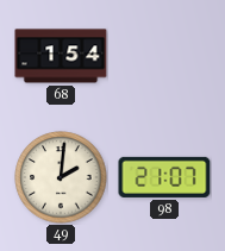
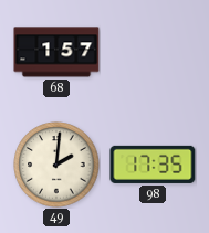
68: 1:54 -> 1:57
98: 21:07 -> 17:35
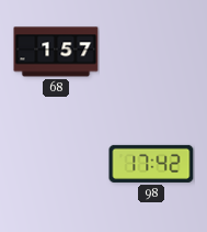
49: 2:01 -> none
98: 17:35 -> 17:42
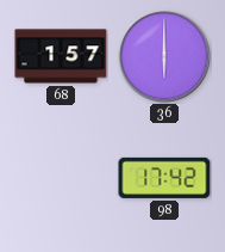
36: none -> 6:00
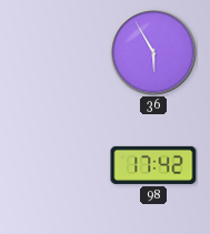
68: 1:57 -> none
36: 6:00 -> 5:55
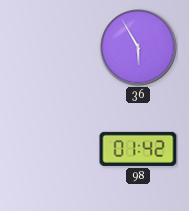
98: 17:42 -> 01:42
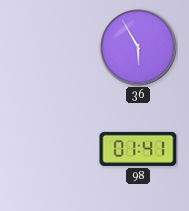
98: 01:42 -> 01:41
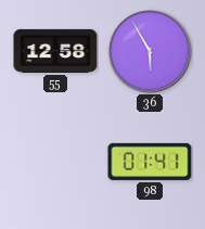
55: none -> 12:58
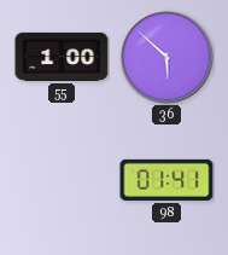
55: 12:58 -> 1:00
36: 5:55 -> 5:52
